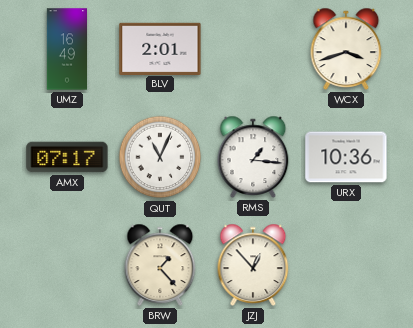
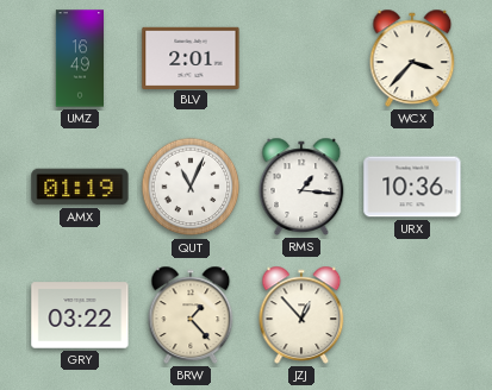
WCX: 3:42 -> 3:37
AMX: 07:17 -> 01:19
GRY: none -> 03:22
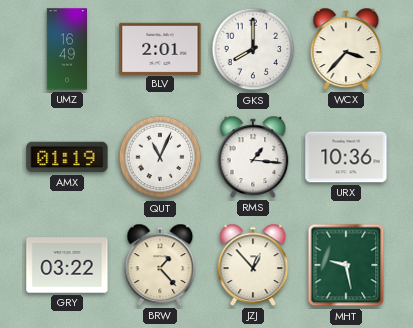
GKS: none -> 8:00
MHT: none -> 9:28
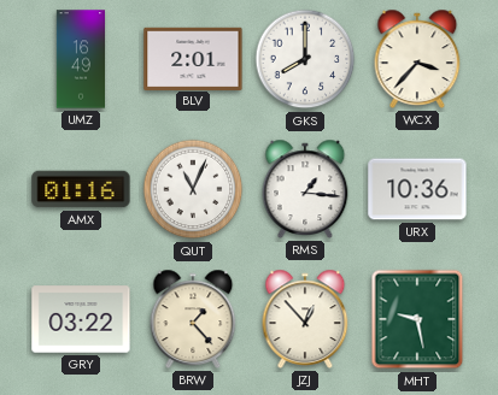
AMX: 01:19 -> 01:16
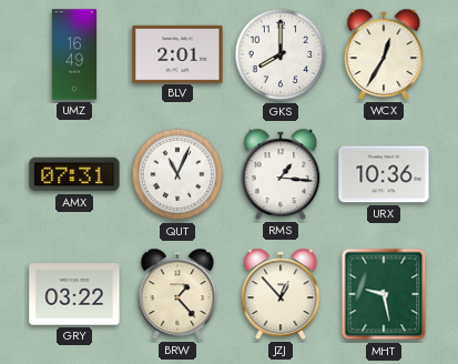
WCX: 3:37 -> 12:35
AMX: 01:16 -> 07:31
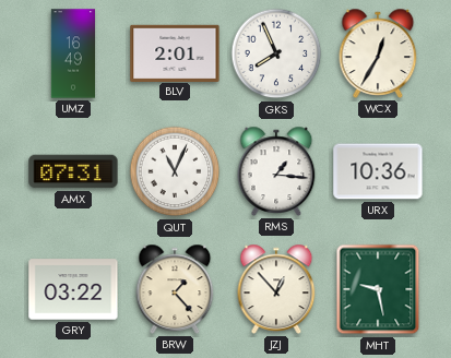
GKS: 8:00 -> 7:56
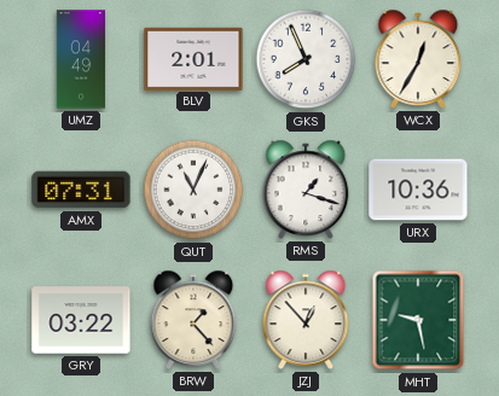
UMZ: 16:49 -> 04:49
RMS: 1:16 -> 1:18
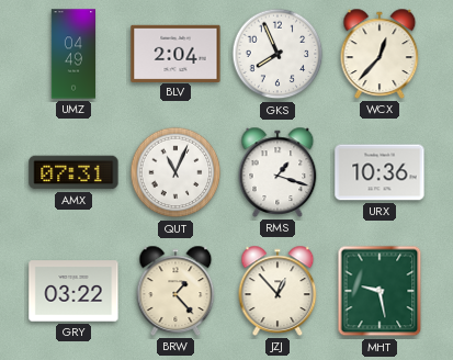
BLV: 2:01 -> 2:04
WCX: 12:35 -> 12:37
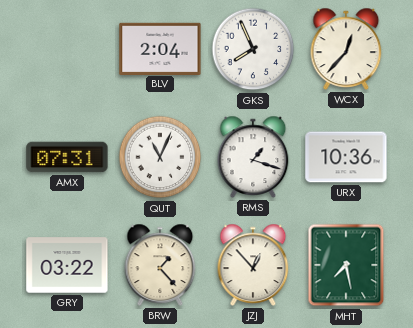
UMZ: 04:49 -> none
MHT: 9:28 -> 7:28
